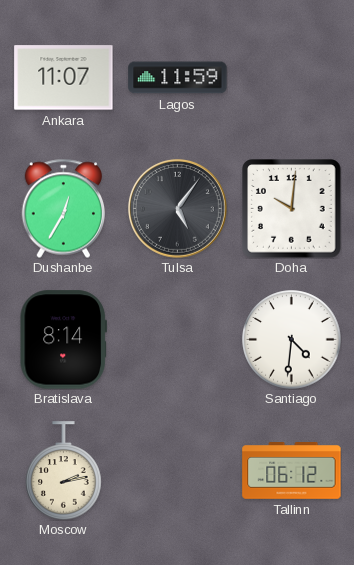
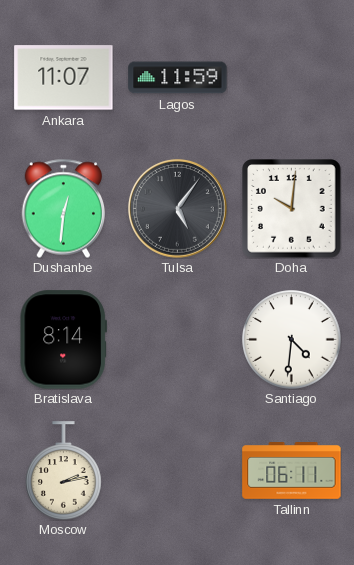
Dushanbe: 12:35 -> 12:31
Tallinn: 06:12 -> 06:11
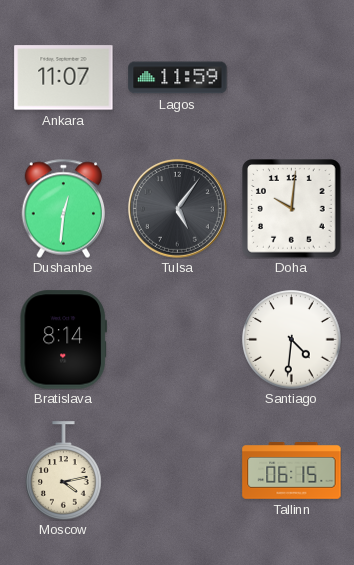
Moscow: 2:13 -> 4:13
Tallinn: 06:11 -> 06:15
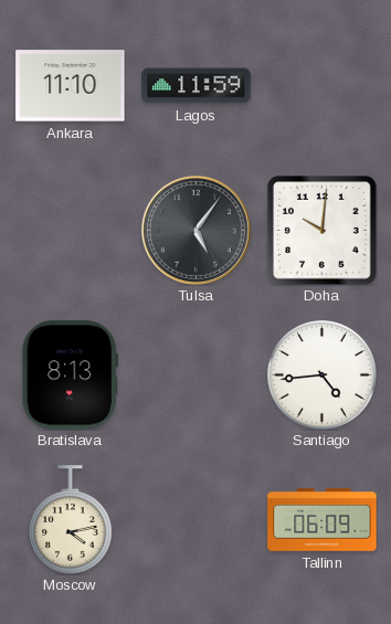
Ankara: 11:07 -> 11:10
Dushanbe: 12:31 -> none
Bratislava: 8:14 -> 8:13
Santiago: 4:31 -> 4:44
Tallinn: 06:15 -> 06:09
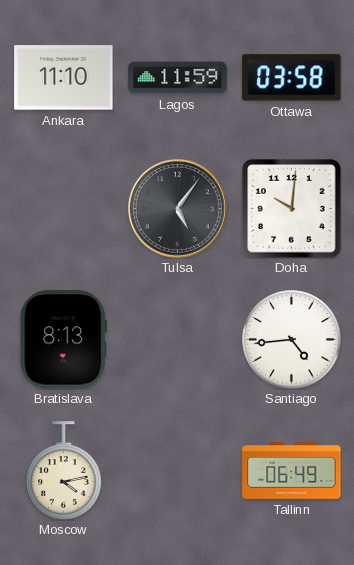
Ottawa: none -> 03:58
Tallinn: 06:09 -> 06:49
